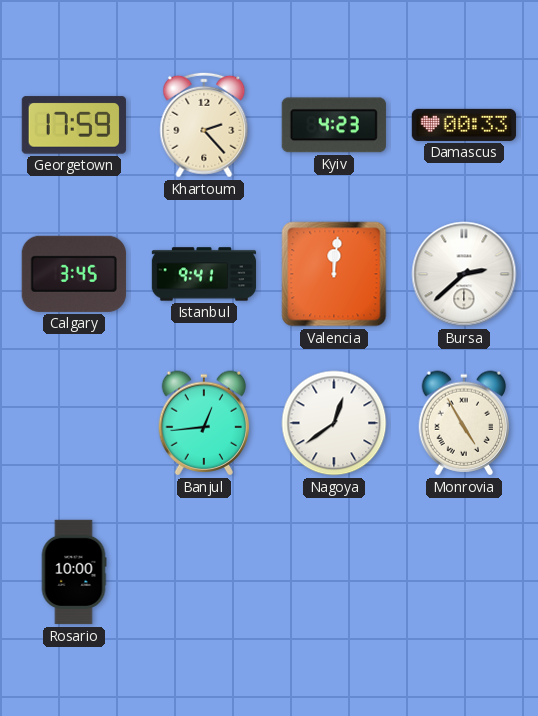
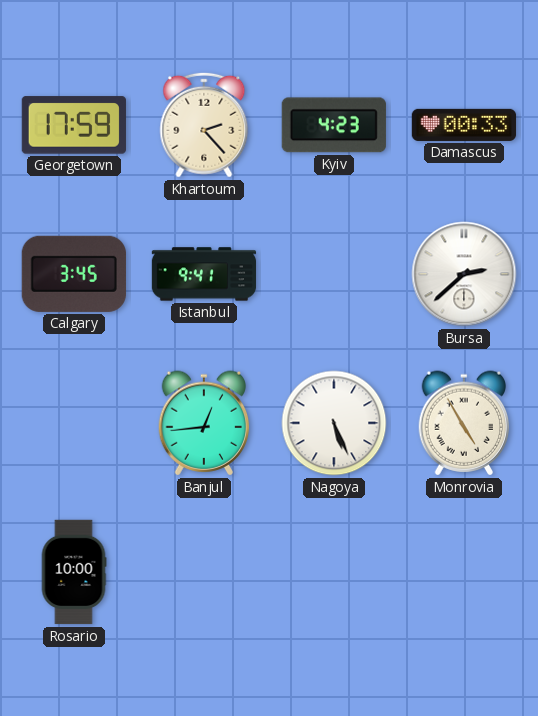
Valencia: 12:01 -> none
Nagoya: 12:39 -> 5:26
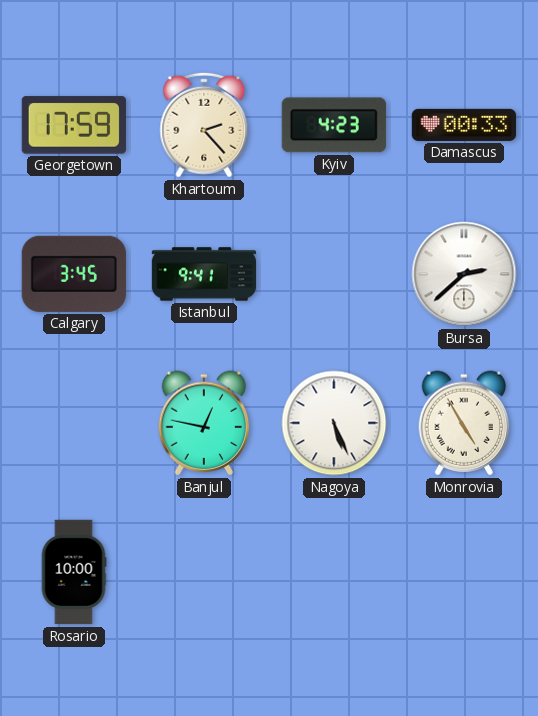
Banjul: 12:44 -> 12:47
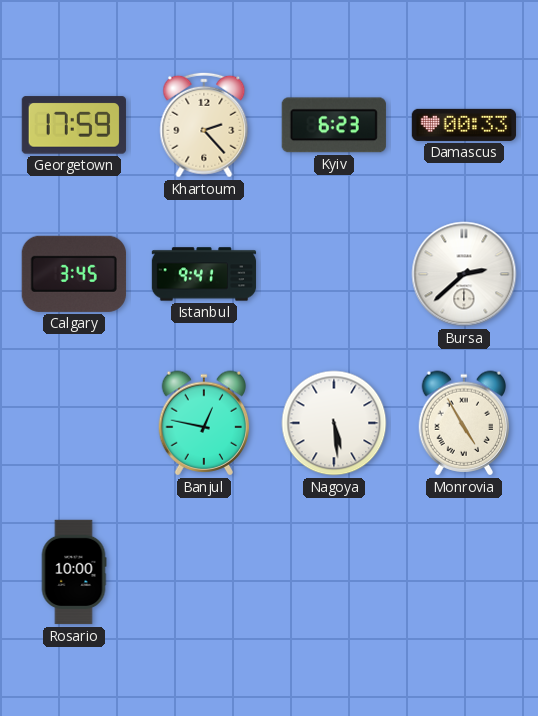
Kyiv: 4:23 -> 6:23
Nagoya: 5:26 -> 5:29
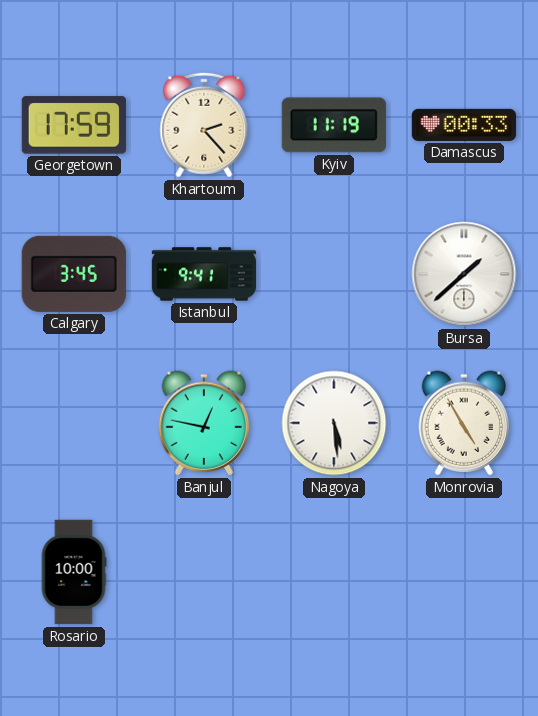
Kyiv: 6:23 -> 11:19
Bursa: 2:38 -> 1:38
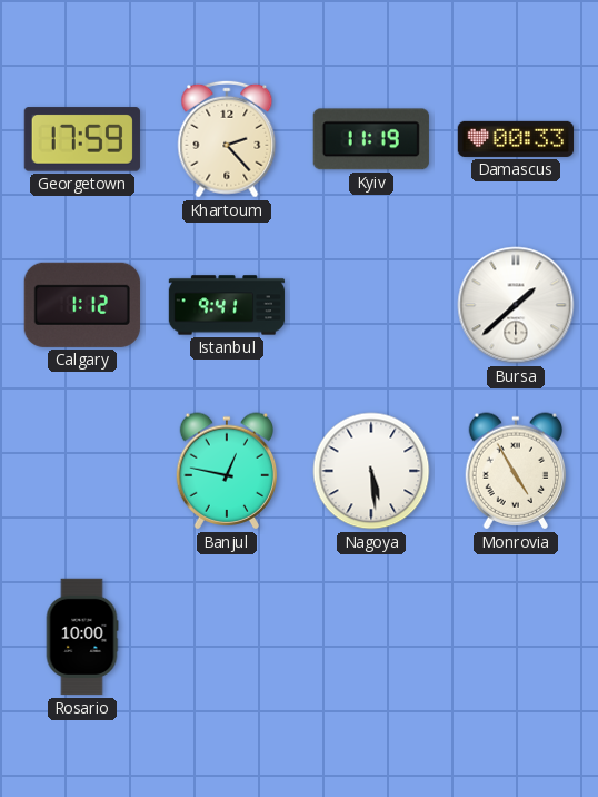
Calgary: 3:45 -> 1:12
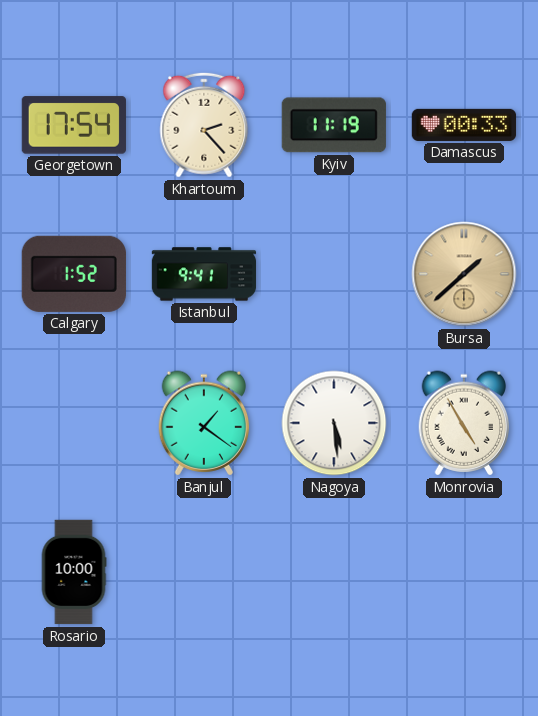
Georgetown: 17:59 -> 17:54
Calgary: 1:12 -> 1:52
Bursa dial: white -> champagne
Banjul: 12:47 -> 1:21
